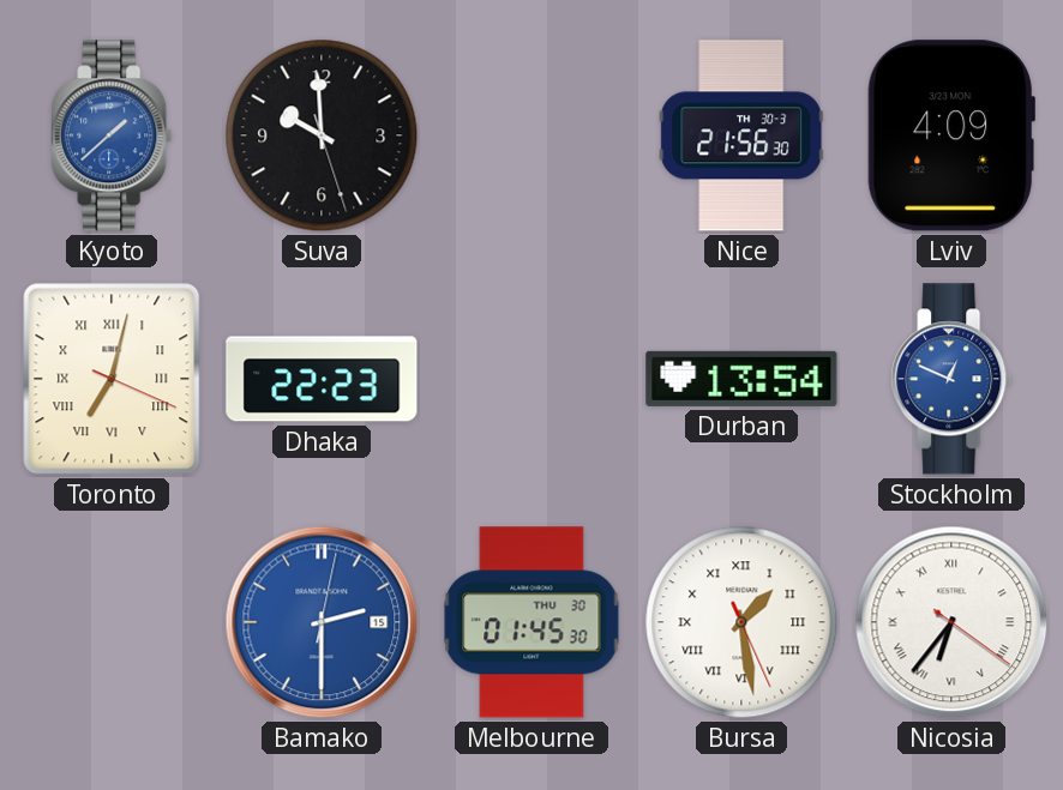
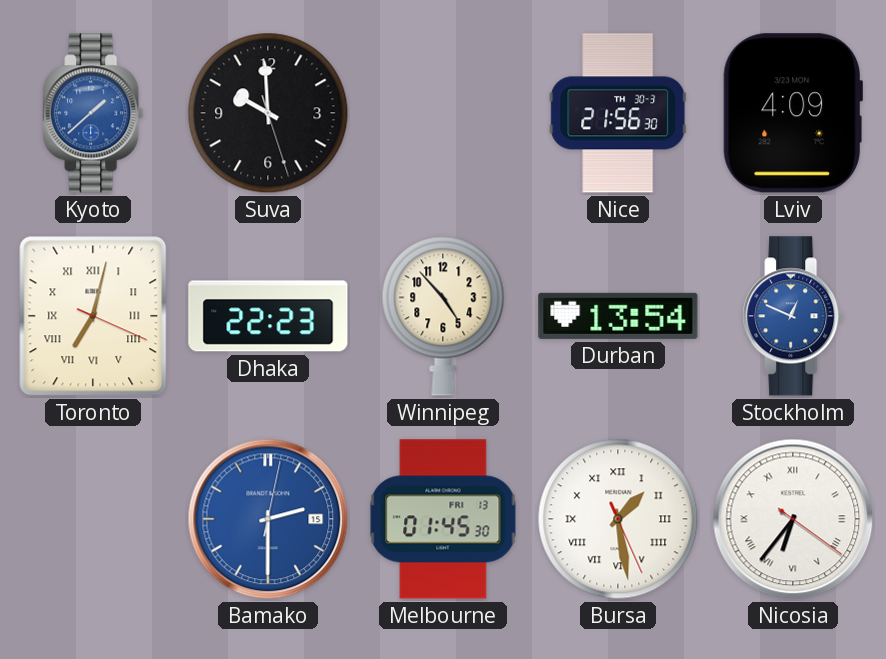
Winnipeg: none -> 4:53
Melbourne date: THU 30 -> FRI 13
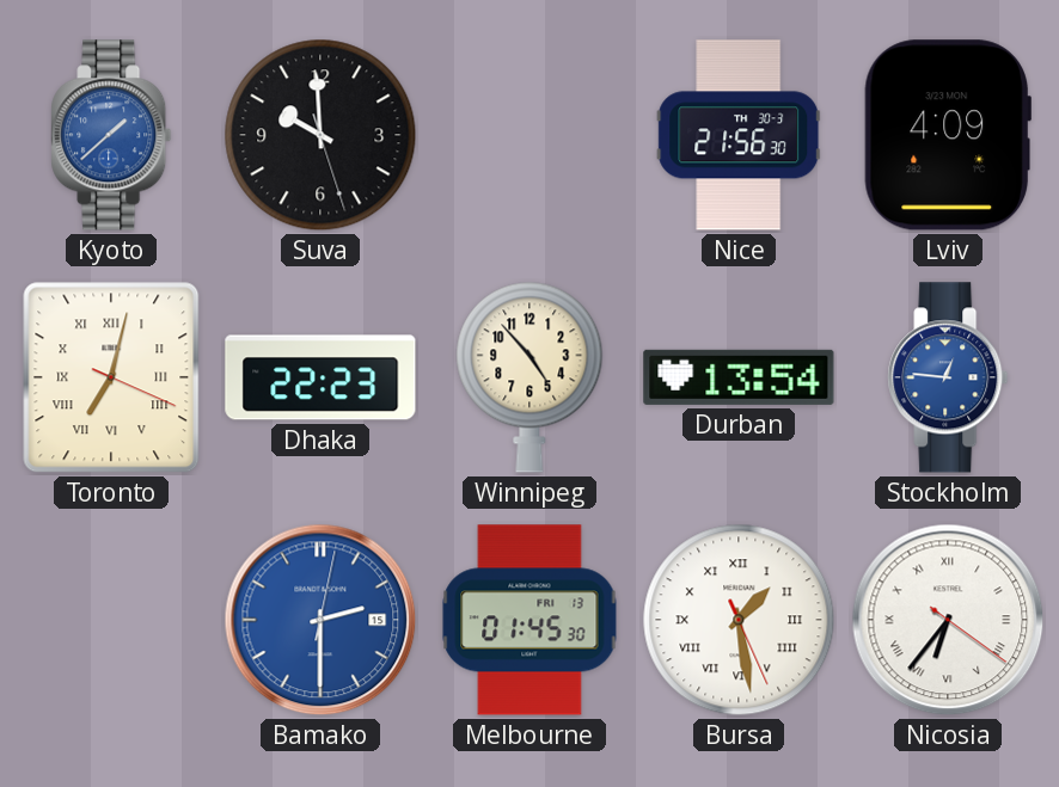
Stockholm: 12:49 -> 12:46
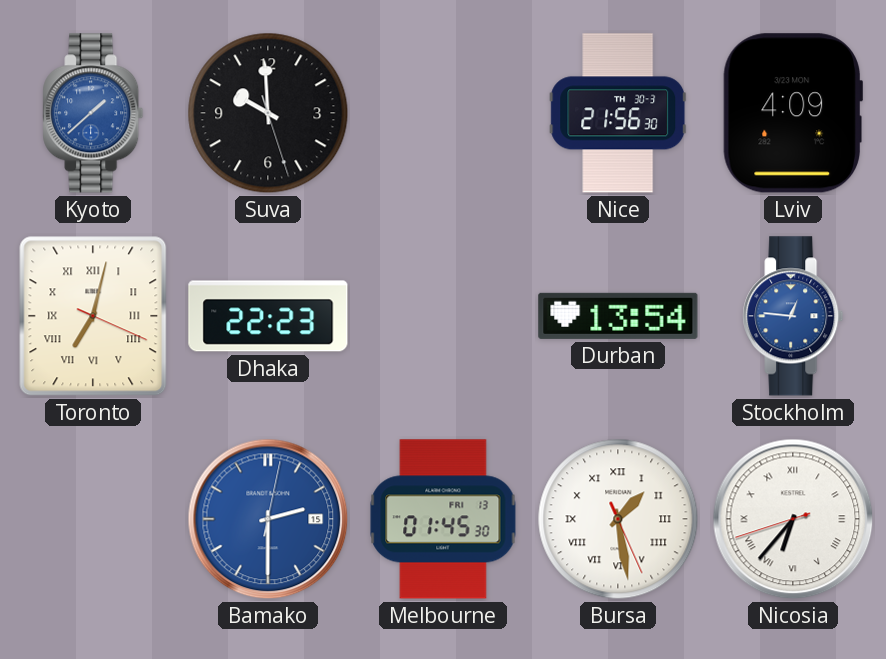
Winnipeg: 4:53 -> none
Nicosia: 6:36:21 -> 6:36:42
